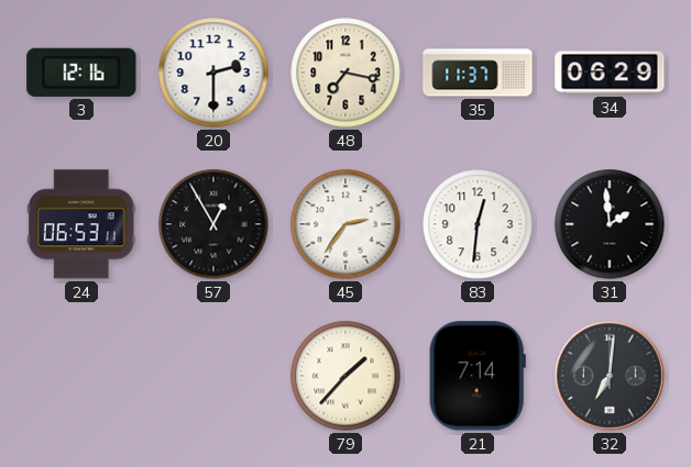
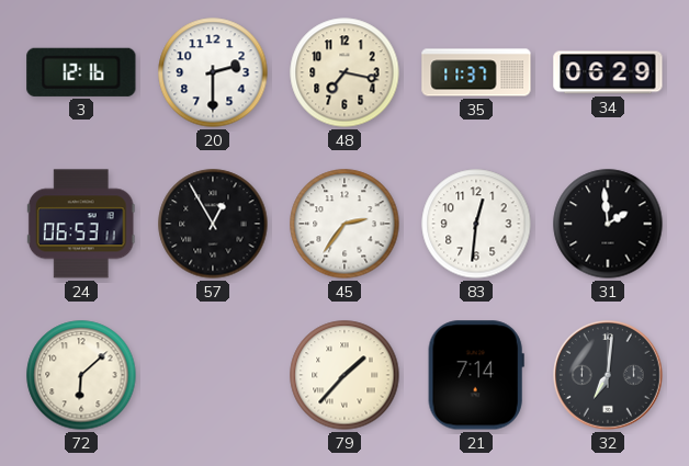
72: none -> 6:08
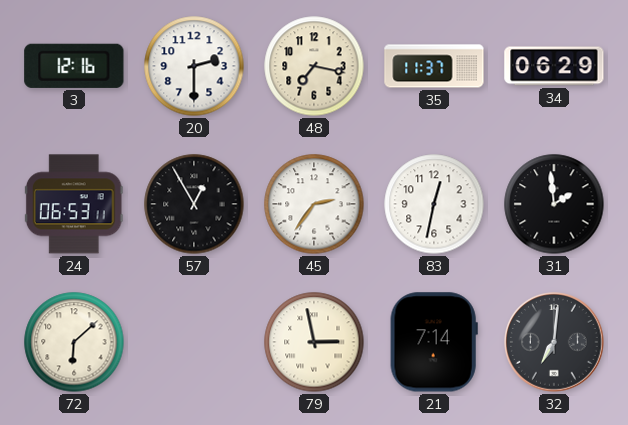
83: 12:31 -> 12:32
79: 1:37 -> 2:58
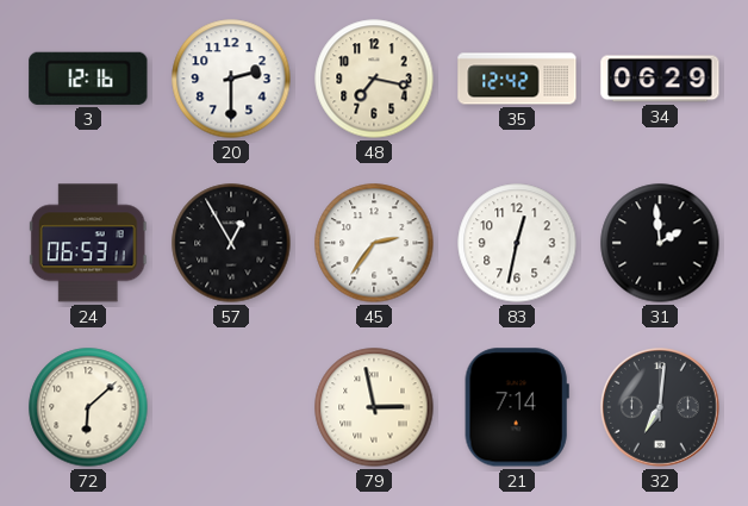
35: 11:37 -> 12:42
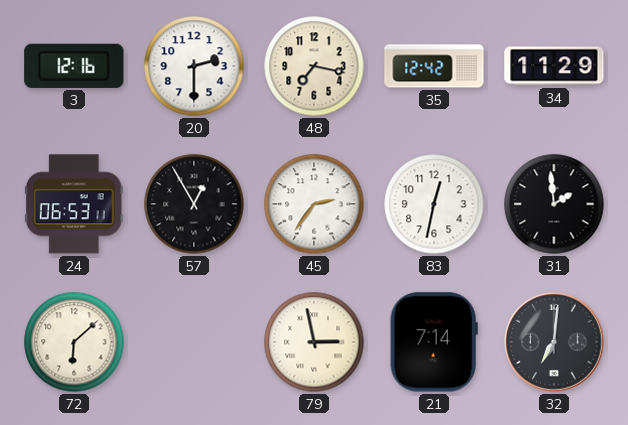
34: 06:29 -> 11:29
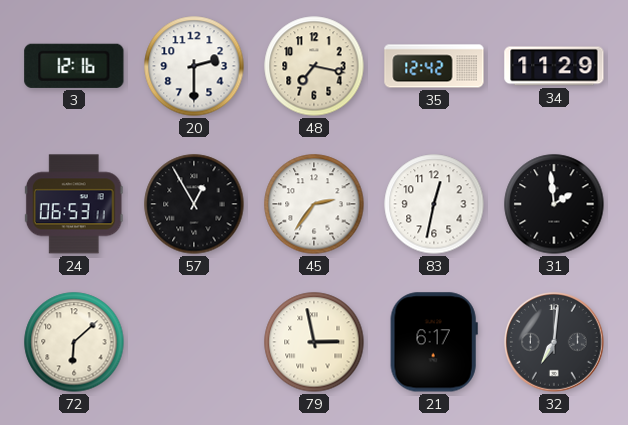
21: 7:14 -> 6:17
